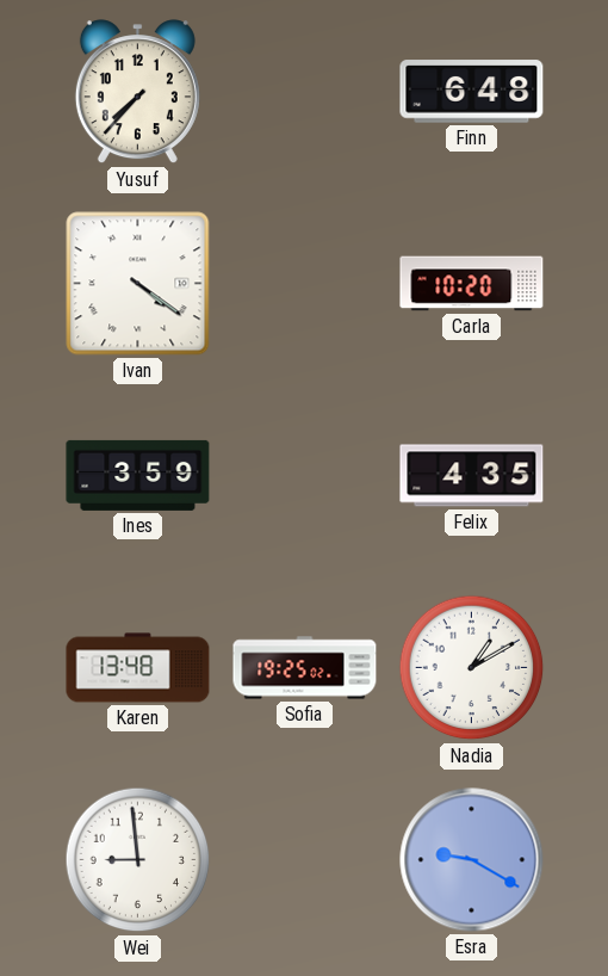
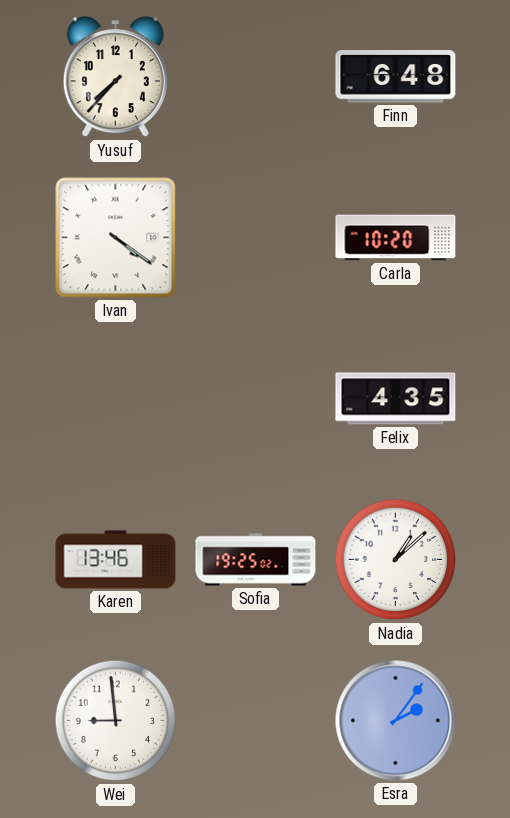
Ines: 3:59 -> none
Karen: 13:48 -> 13:46
Nadia: 1:10 -> 1:08
Esra: 9:20 -> 2:06
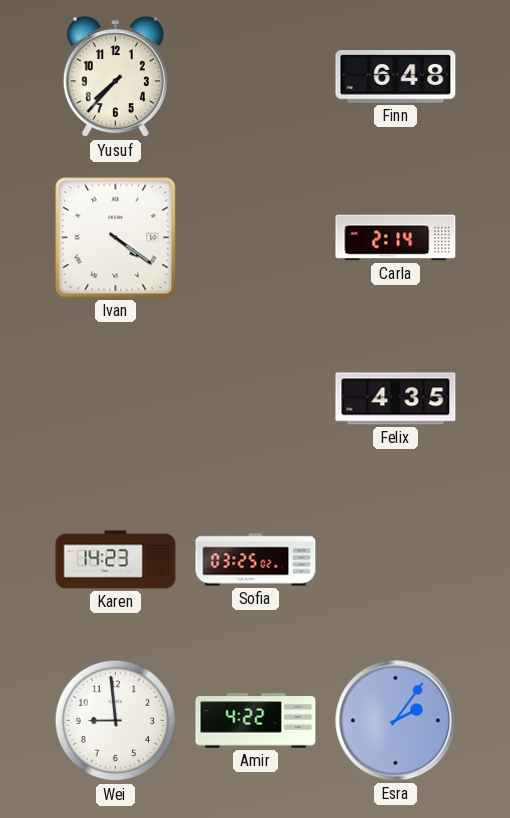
Carla: 10:20 -> 2:14
Karen: 13:46 -> 14:23
Sofia: 19:25 -> 03:25
Nadia: 1:08 -> none
Amir: none -> 4:22
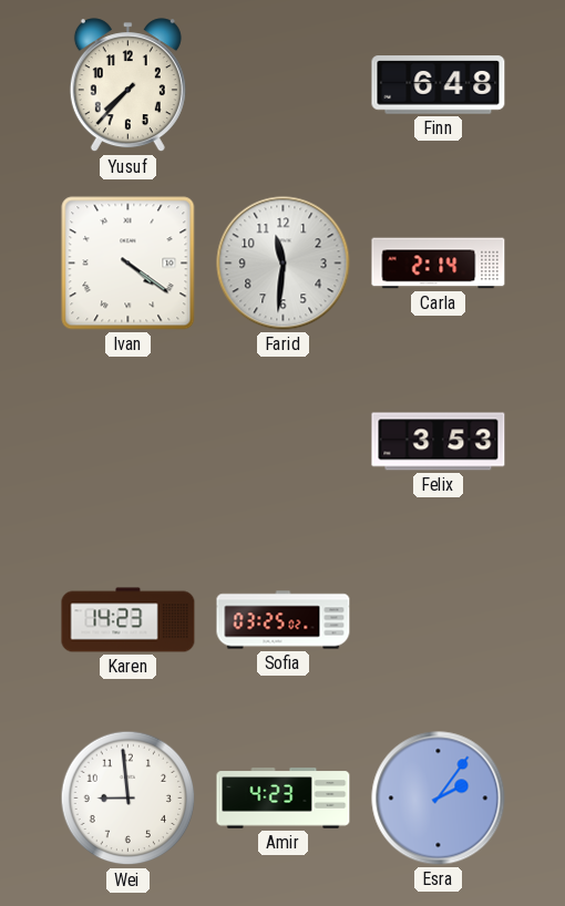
Farid: none -> 11:31
Felix: 4:35 -> 3:53
Amir: 4:22 -> 4:23
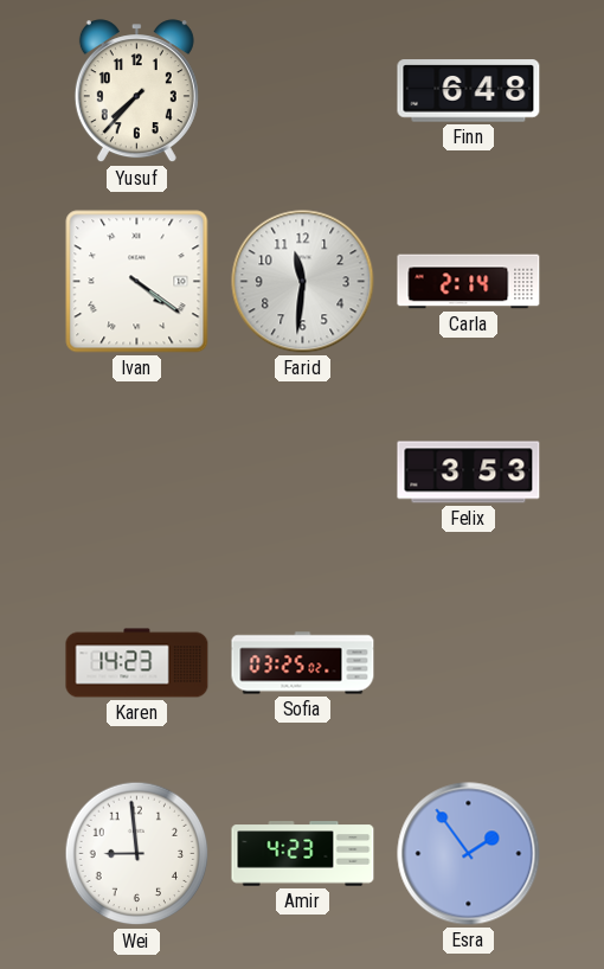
Esra: 2:06 -> 1:54
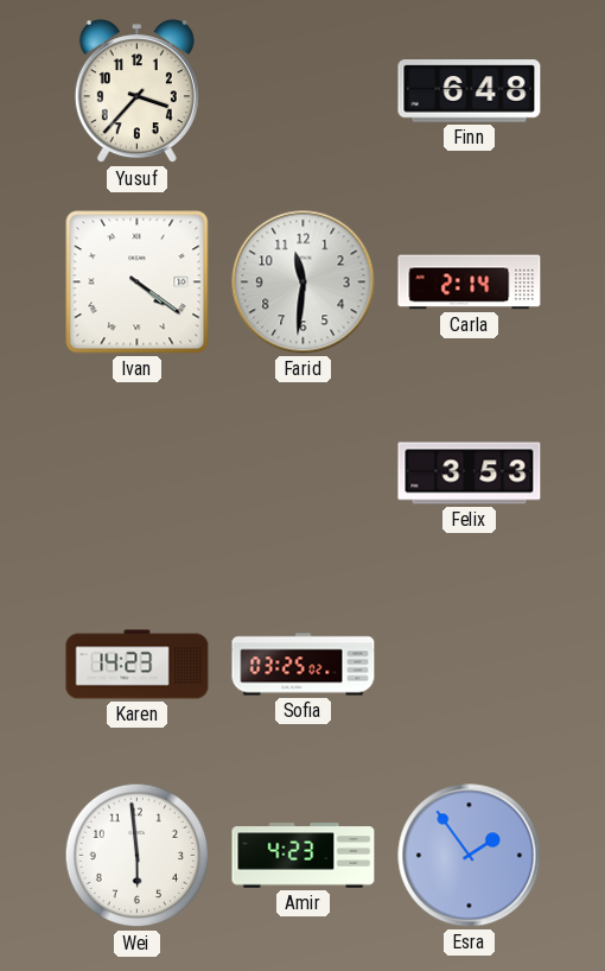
Yusuf: 7:37 -> 3:37
Wei: 8:59 -> 5:59
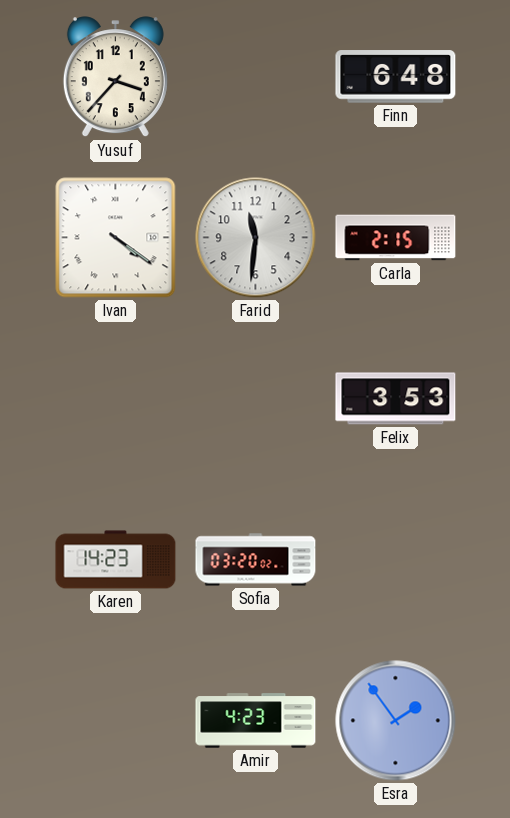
Carla: 2:14 -> 2:15
Sofia: 03:25 -> 03:20
Wei: 5:59 -> none
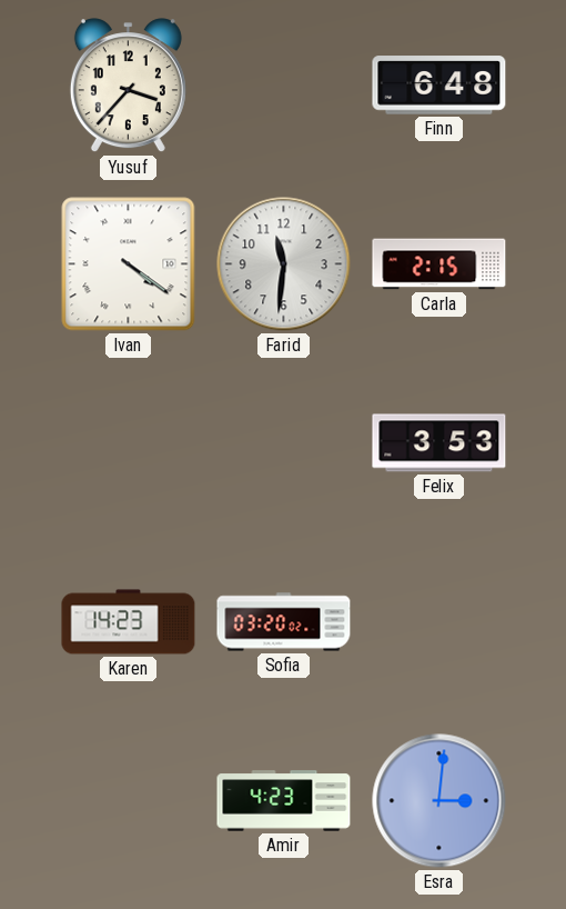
Esra: 1:54 -> 3:01
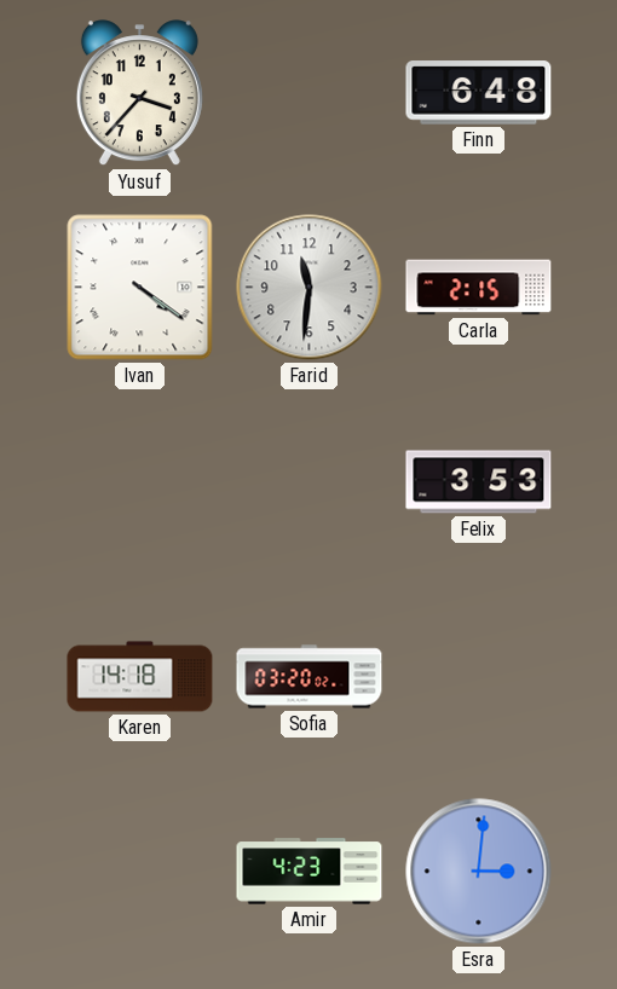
Karen: 14:23 -> 14:18
